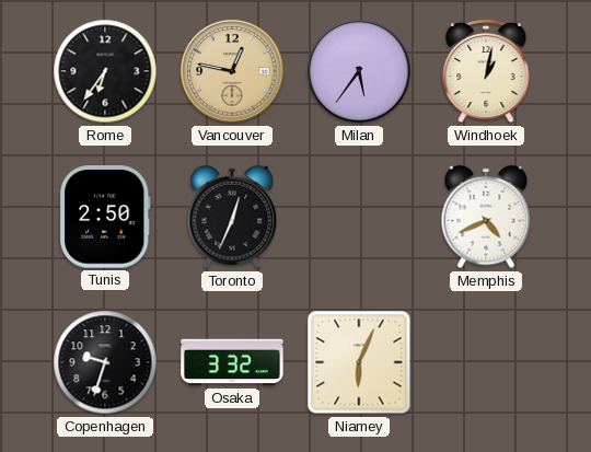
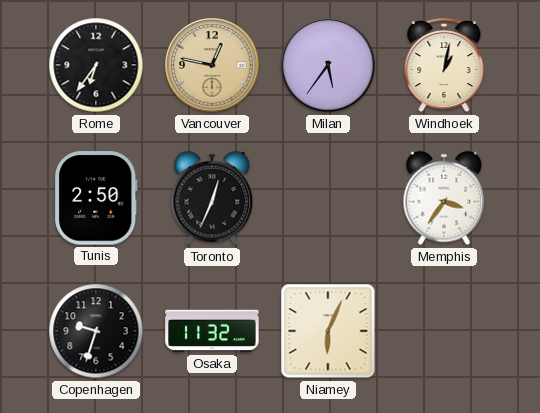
Memphis: 4:41 -> 3:36
Osaka: 3:32 -> 11:32
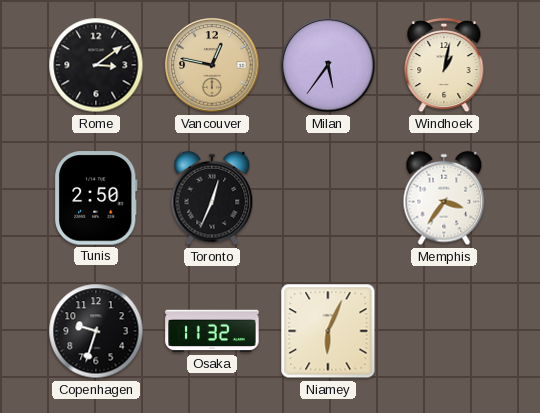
Rome: 6:36 -> 3:09
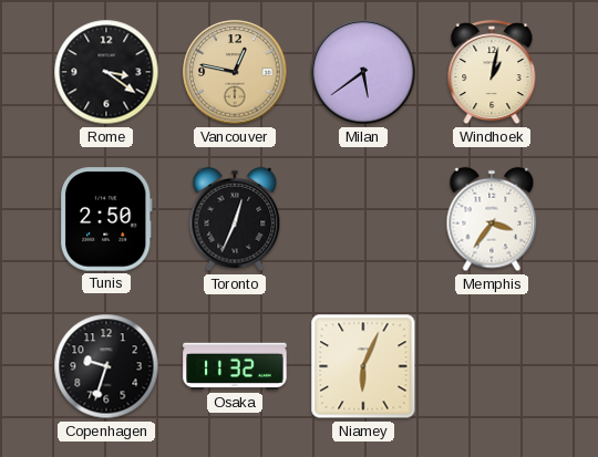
Rome: 3:09 -> 3:21
Milan: 5:36 -> 5:39
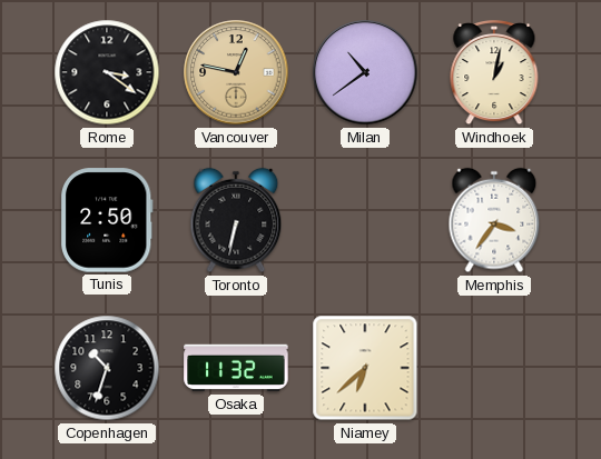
Milan: 5:39 -> 10:39
Toronto: 12:34 -> 6:32
Copenhagen: 9:33 -> 10:33
Niamey: 6:04 -> 6:38
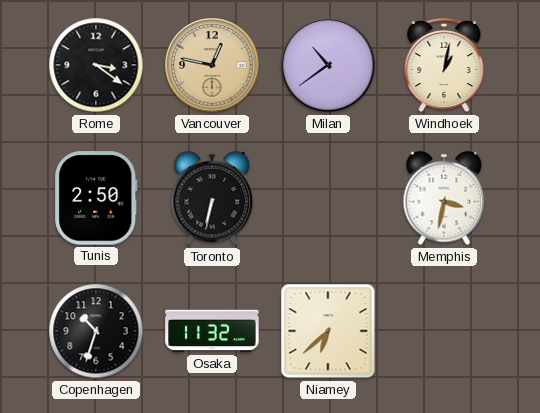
Memphis: 3:36 -> 3:32
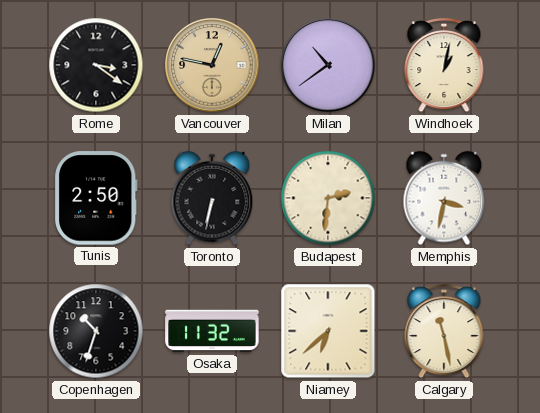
Budapest: none -> 2:31
Calgary: none -> 11:28
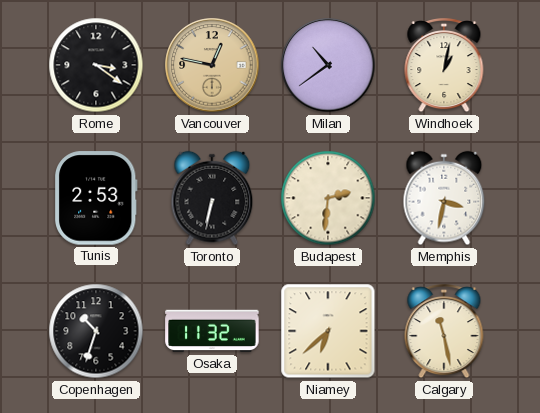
Tunis: 2:50 -> 2:53
